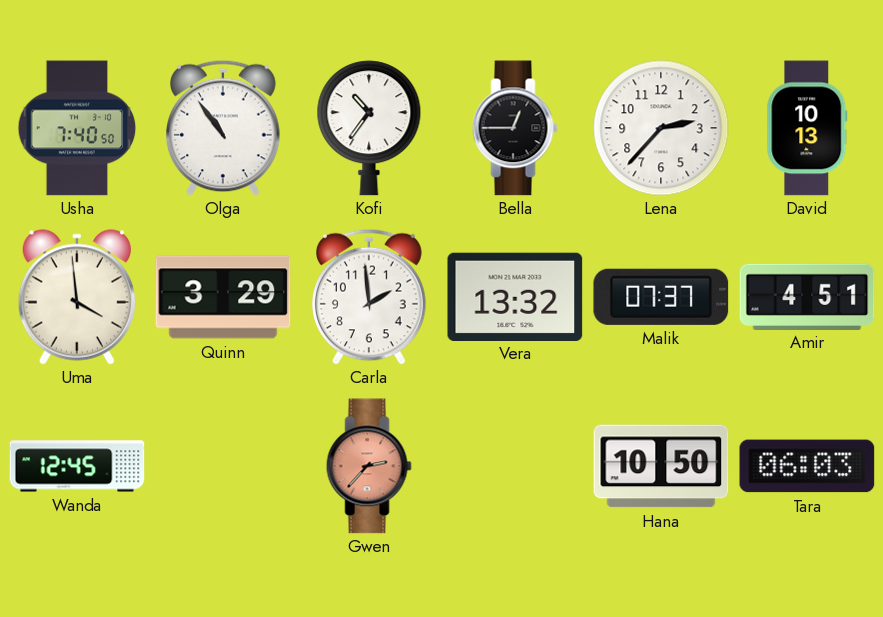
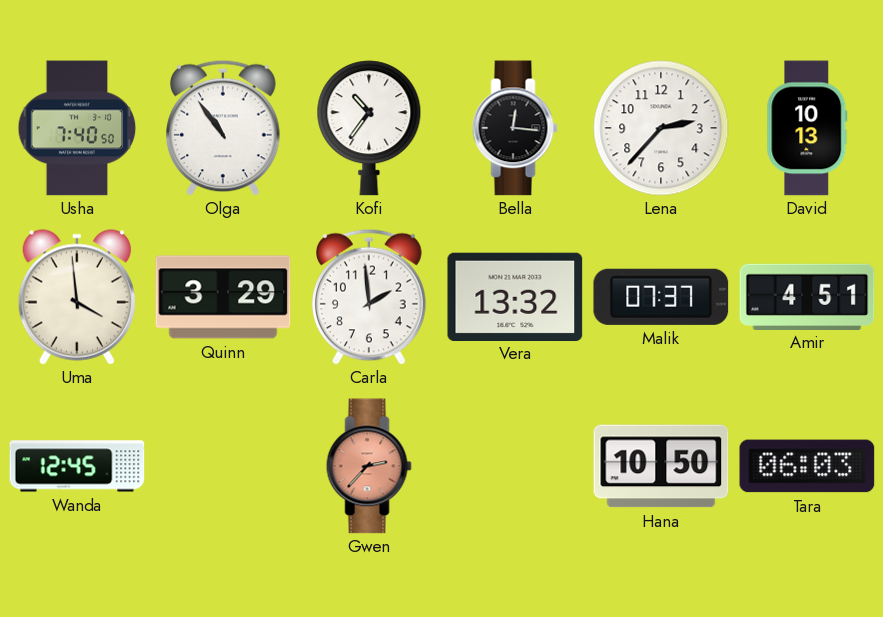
Bella: 12:45 -> 12:16
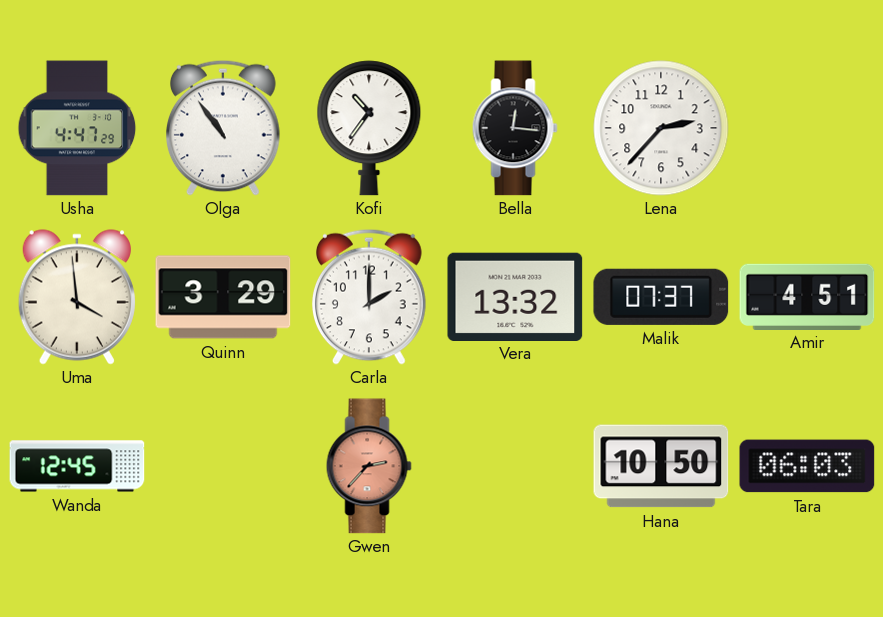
Usha: 7:40 -> 4:47
David: 10:13 -> none
Carla: 1:59 -> 2:00
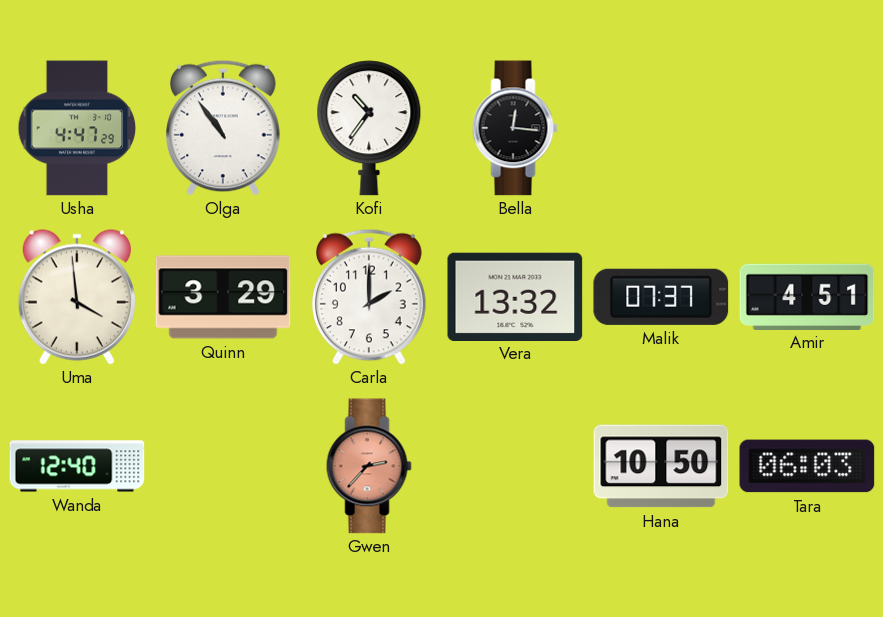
Lena: 2:37 -> none
Wanda: 12:45 -> 12:40
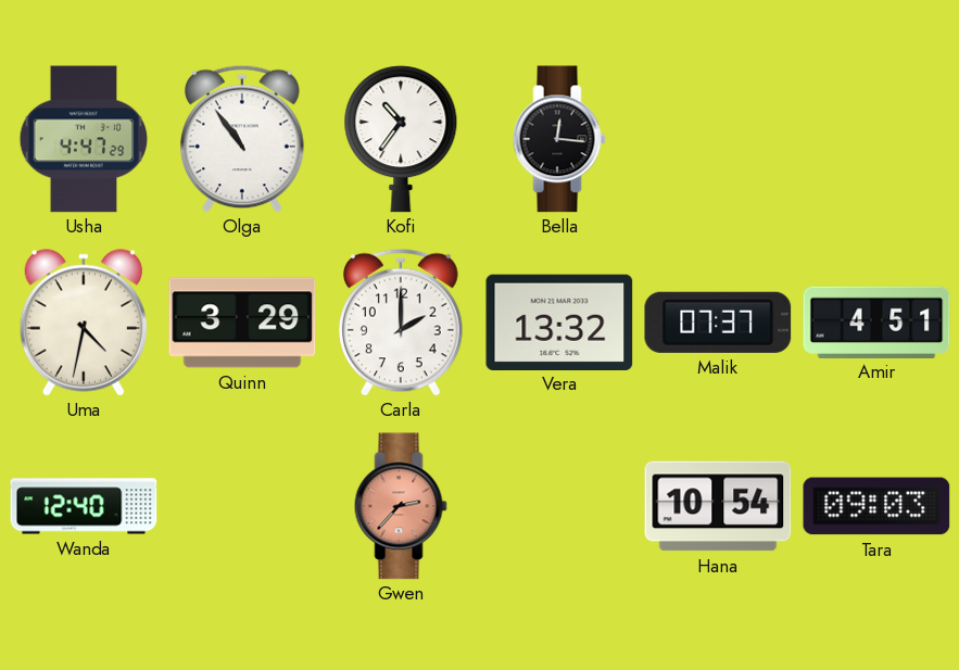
Uma: 3:59 -> 4:32
Hana: 10:50 -> 10:54
Tara: 06:03 -> 09:03
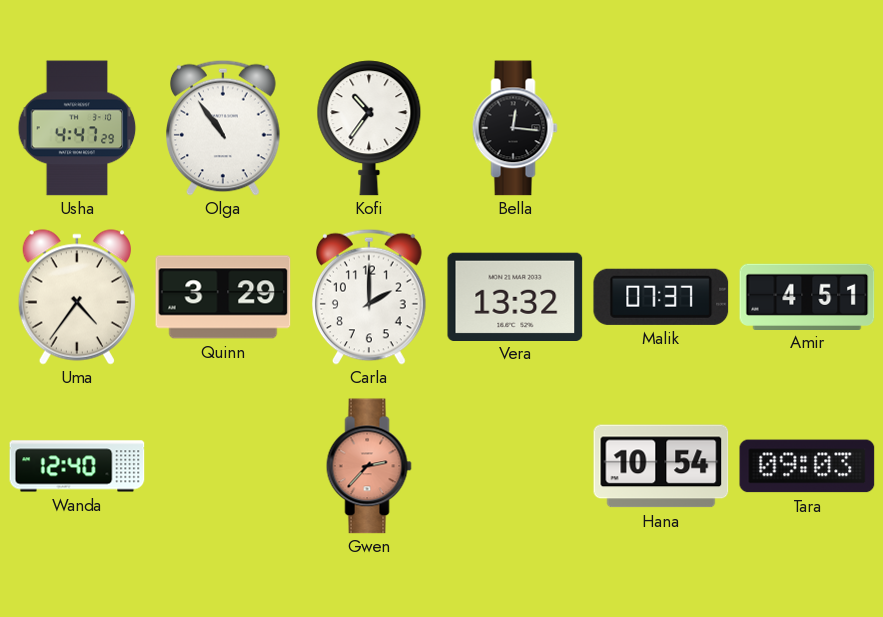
Uma: 4:32 -> 4:36
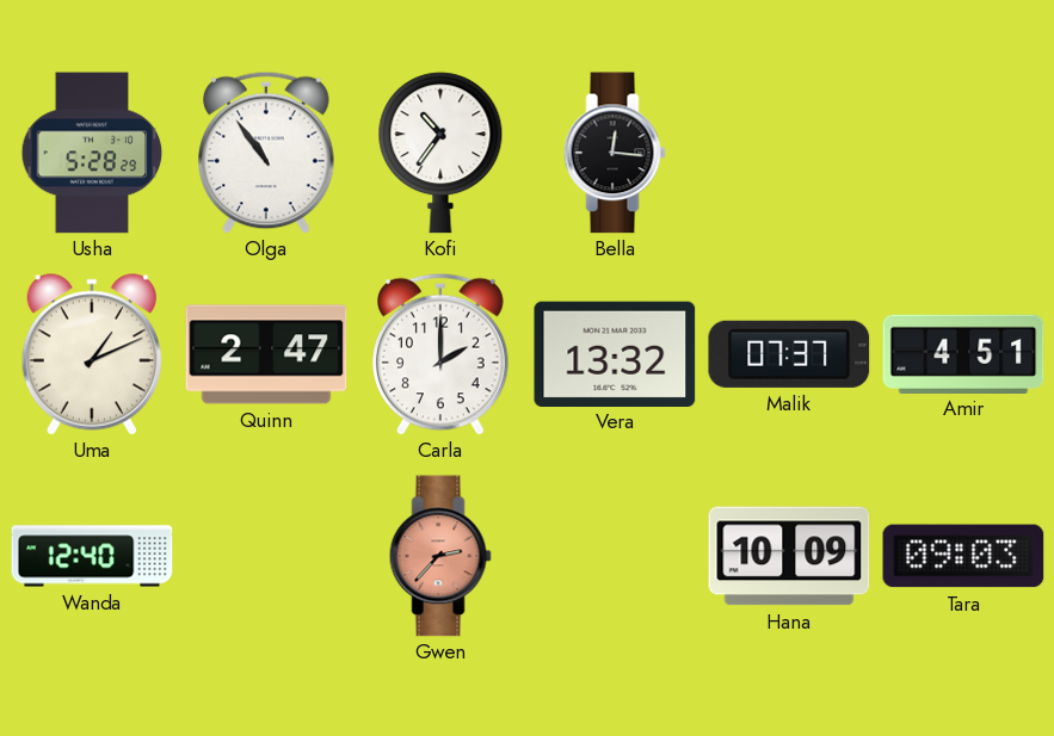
Usha: 4:47 -> 5:28
Uma: 4:36 -> 1:11
Quinn: 3:29 -> 2:47
Hana: 10:54 -> 10:09
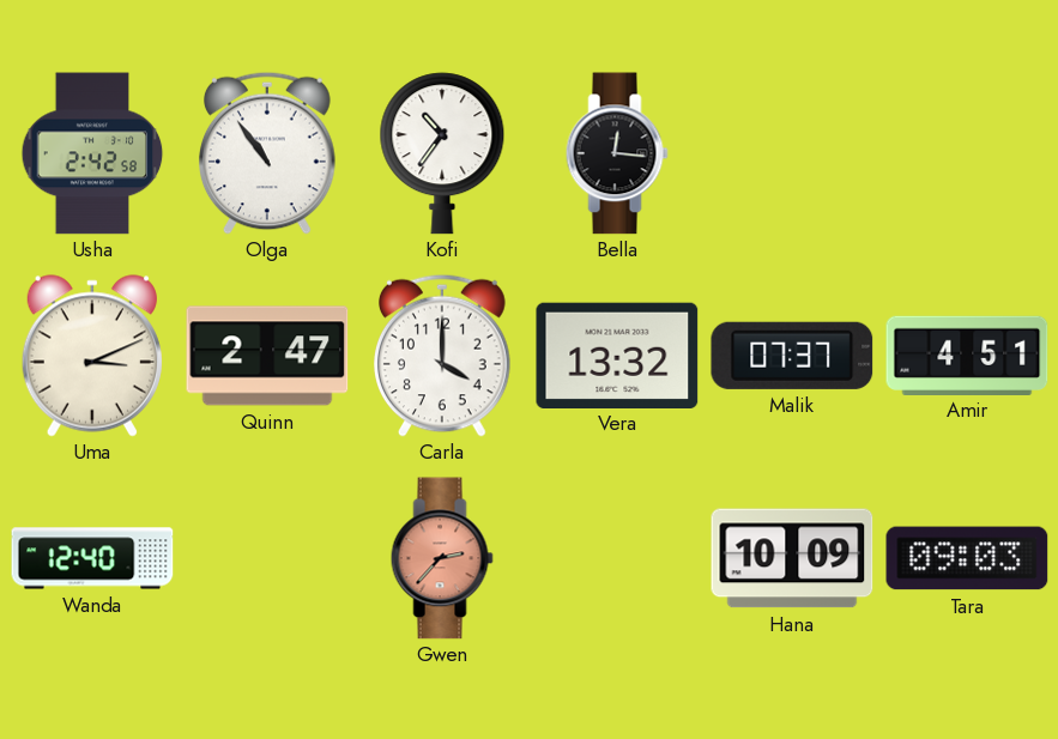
Usha: 5:28 -> 2:42
Uma: 1:11 -> 3:11
Carla: 2:00 -> 4:00
